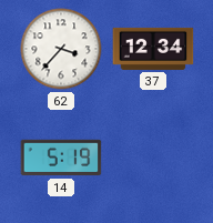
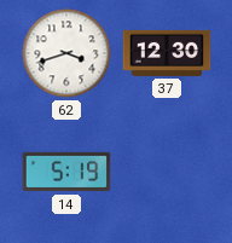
62: 3:37 -> 3:42
37: 12:34 -> 12:30
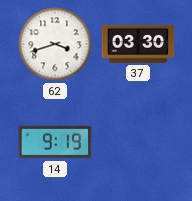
37: 12:30 -> 03:30
14: 5:19 -> 9:19
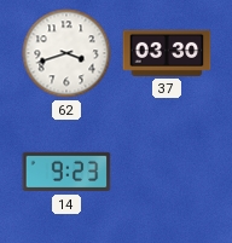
14: 9:19 -> 9:23
